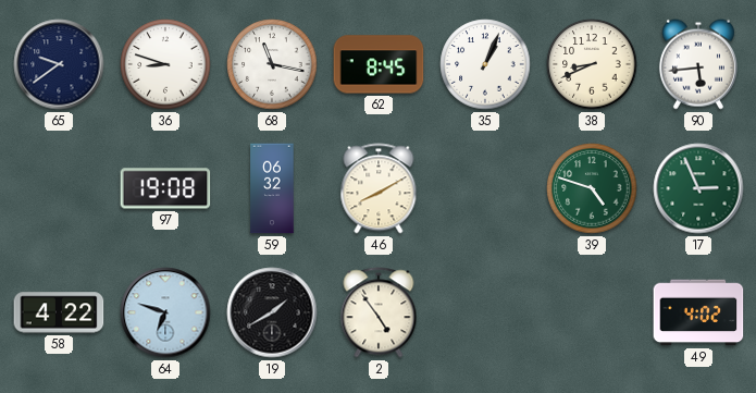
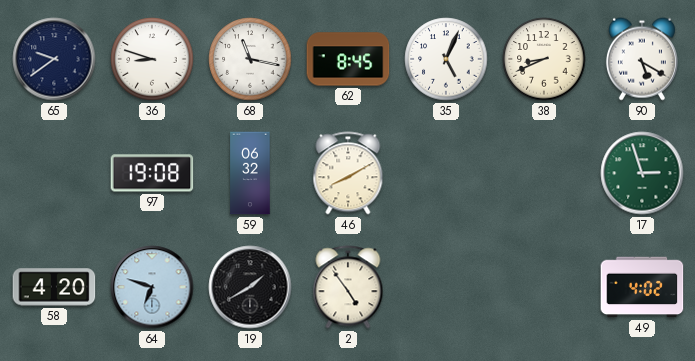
35: 1:04 -> 5:04
90: 5:44 -> 5:20
39: 4:48 -> none
17: 2:56 -> 2:57
58: 4:22 -> 4:20
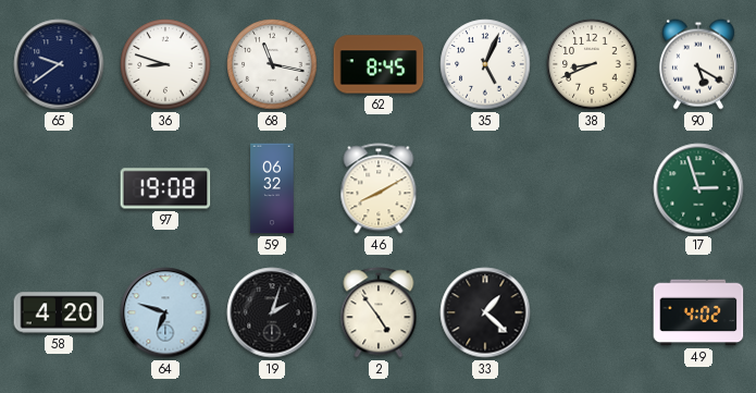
19: 1:40 -> 2:03
33: none -> 1:22
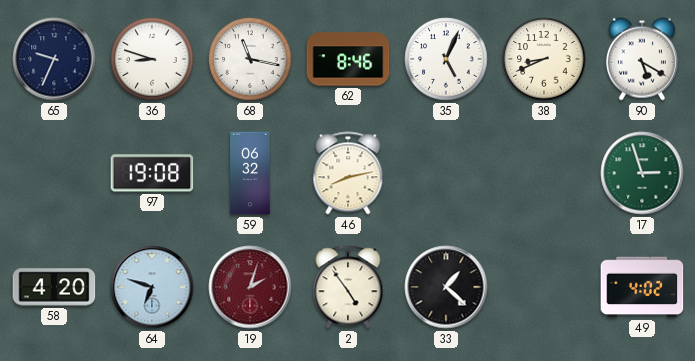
65: 9:39 -> 9:34
62: 8:45 -> 8:46
46: 8:10 -> 8:13
19 dial: black -> burgundy
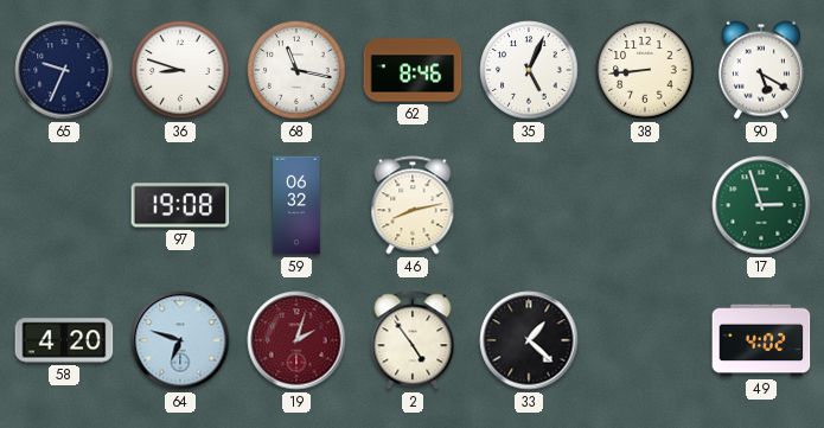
38: 8:41 -> 8:44
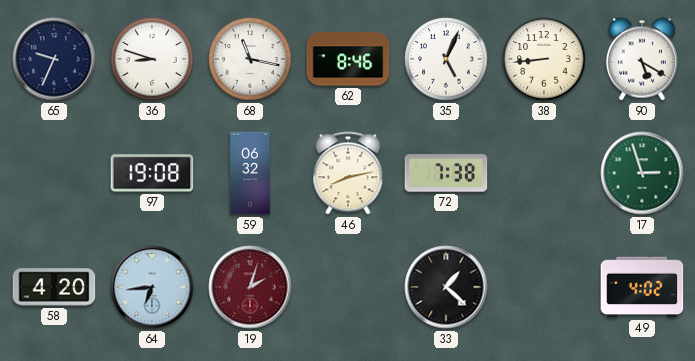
72: none -> 7:38
64: 6:48 -> 6:44
2: 4:54 -> none
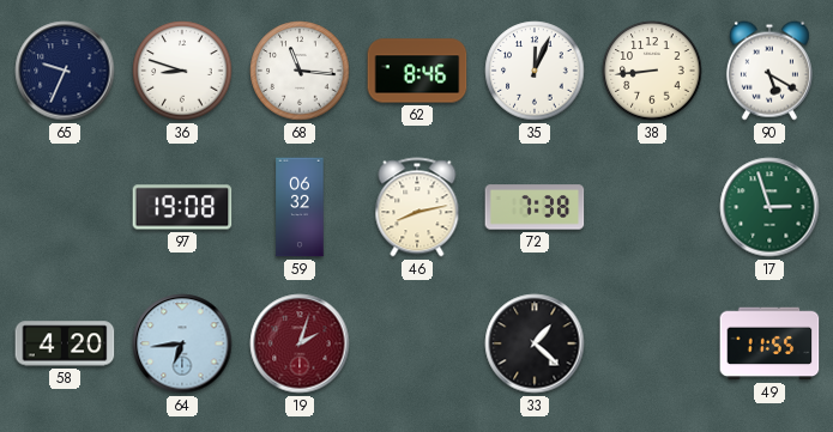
68: 11:17 -> 11:16
35: 5:04 -> 12:04
49: 4:02 -> 11:55
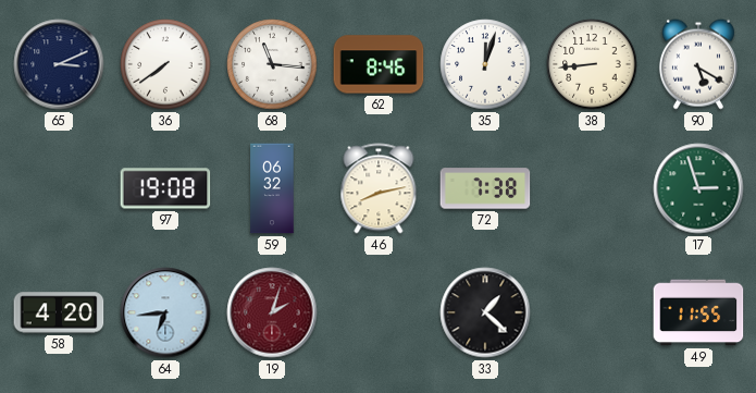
65: 9:34 -> 3:11
36: 8:48 -> 7:39
35: 12:04 -> 12:03
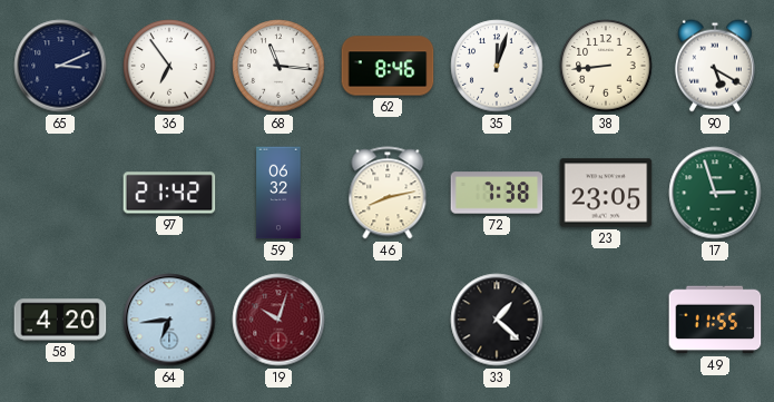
36: 7:39 -> 6:54
97: 19:08 -> 21:42
23: none -> 23:05
19: 2:03 -> 10:03
